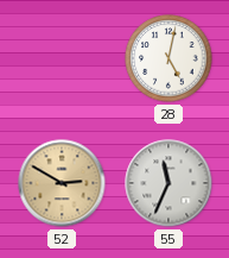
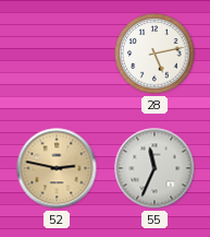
28: 5:02 -> 5:13
52: 2:50 -> 2:47
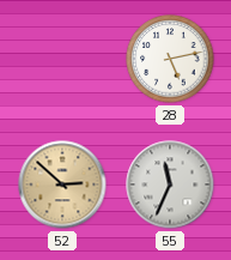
52: 2:47 -> 2:52
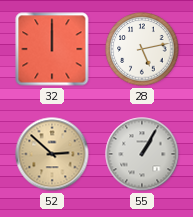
32: none -> 12:00
55: 11:34 -> 1:05
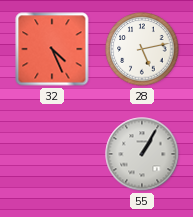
32: 12:00 -> 4:26
52: 2:52 -> none
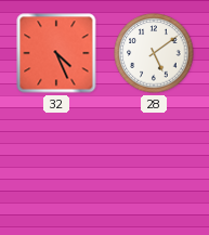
28: 5:13 -> 5:09
55: 1:05 -> none
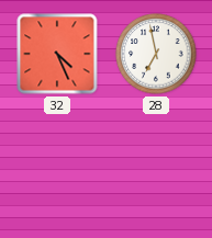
28: 5:09 -> 6:58
